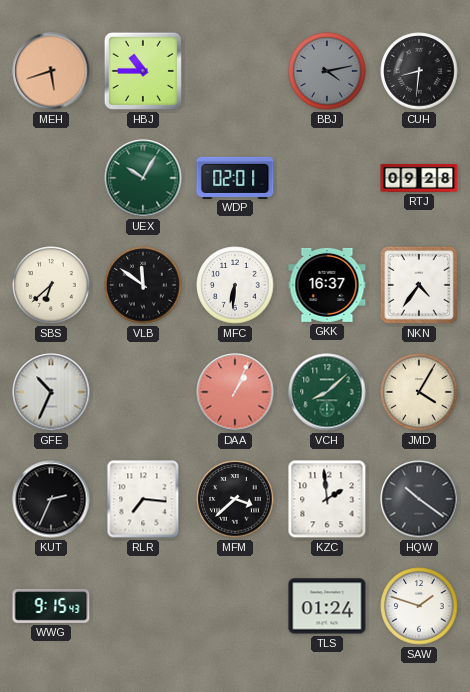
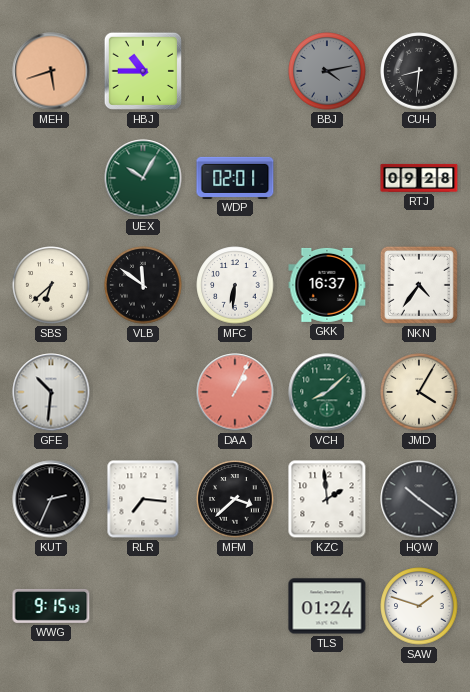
GFE: 10:34 -> 10:31
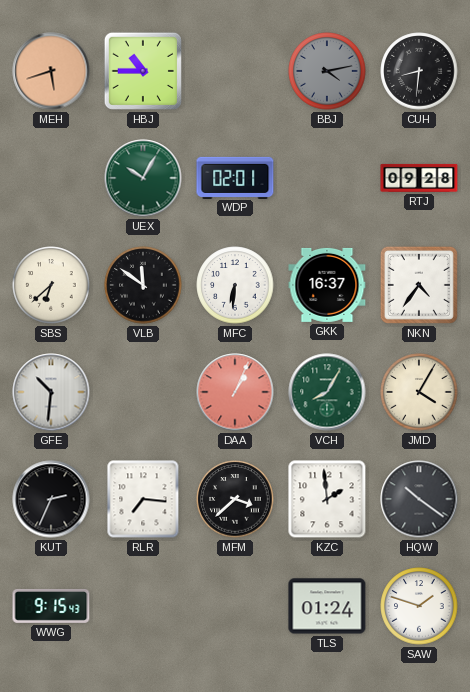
VCH: 8:08 -> 8:05
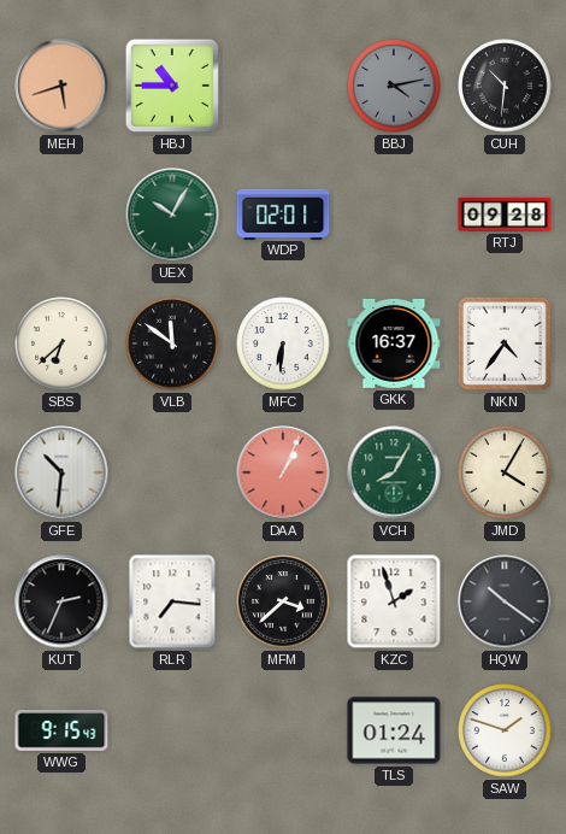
CUH: 8:31 -> 10:31
KZC: 1:59 -> 1:57
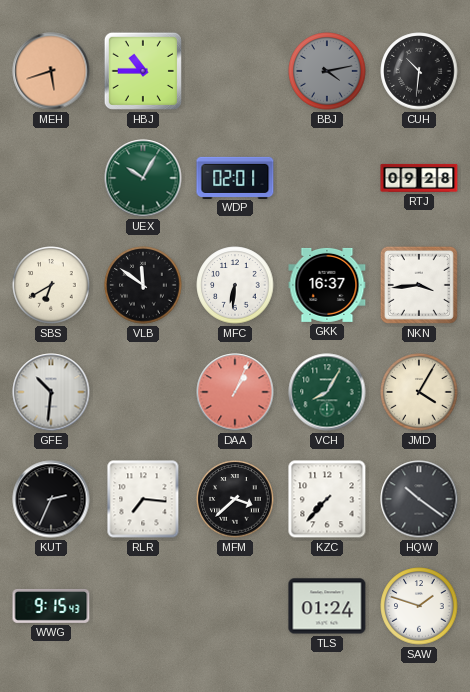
SBS: 6:38 -> 6:40
NKN: 4:36 -> 3:44
KZC: 1:57 -> 7:37
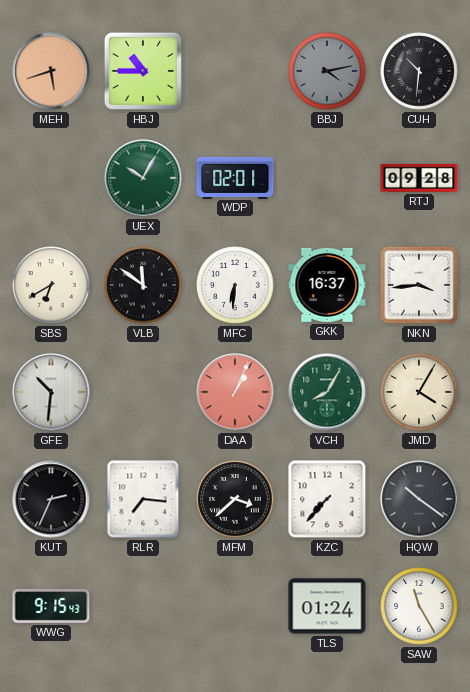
SAW: 1:48 -> 11:25
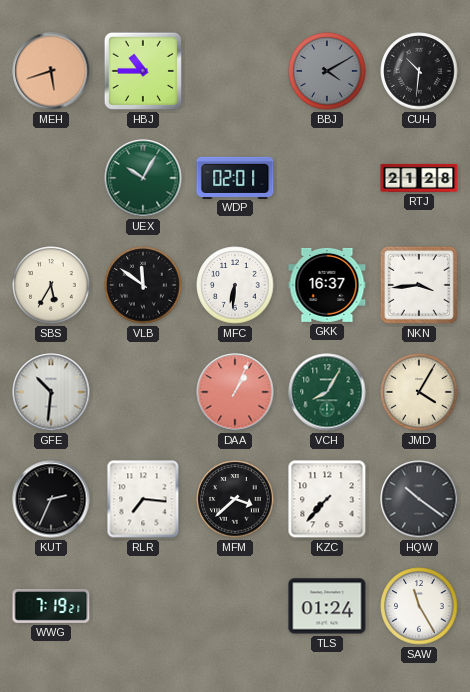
BBJ: 4:13 -> 4:10
RTJ: 09:28 -> 21:28
SBS: 6:40 -> 5:35
WWG: 9:15 -> 7:19
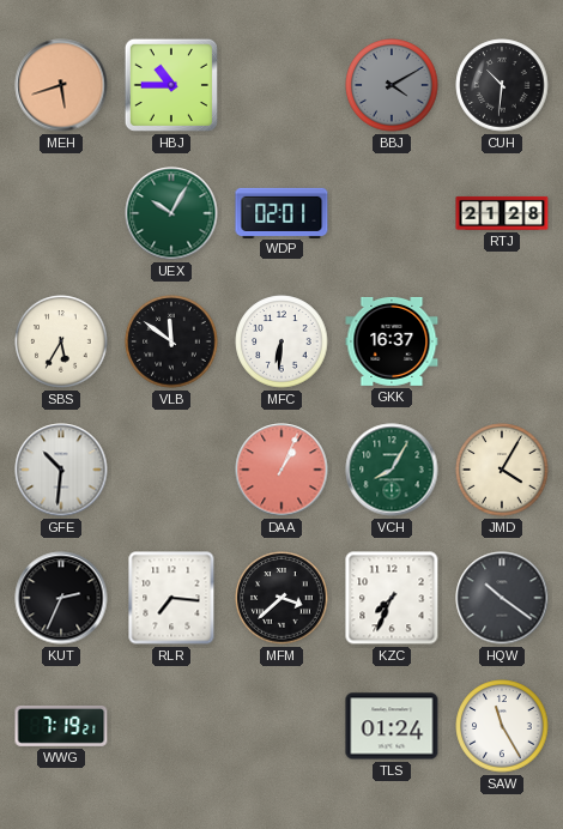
NKN: 3:44 -> none
KZC: 7:37 -> 7:34
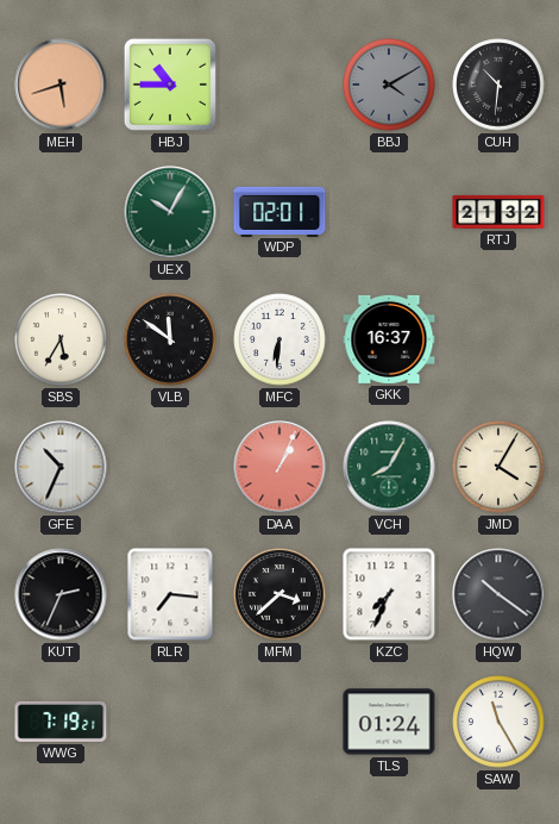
RTJ: 21:28 -> 21:32
GFE: 10:31 -> 10:34
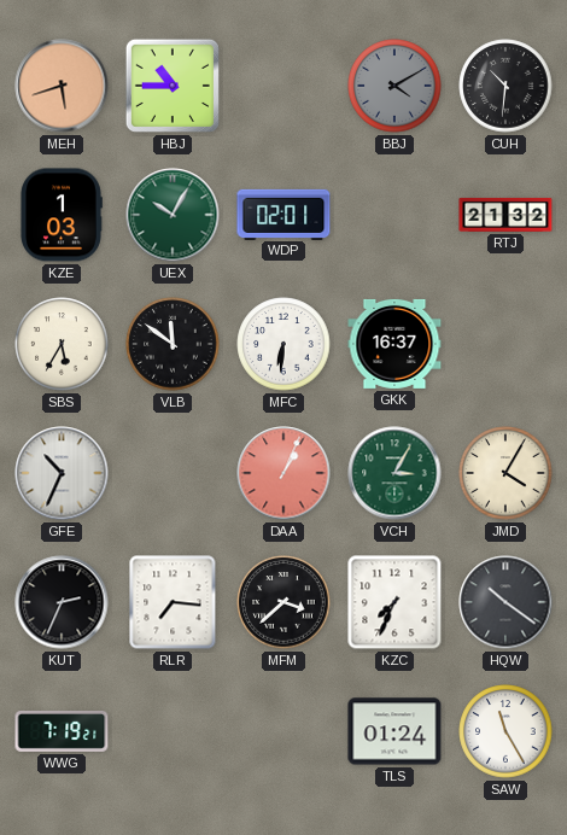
KZE: none -> 1:03
VCH: 8:05 -> 3:05
